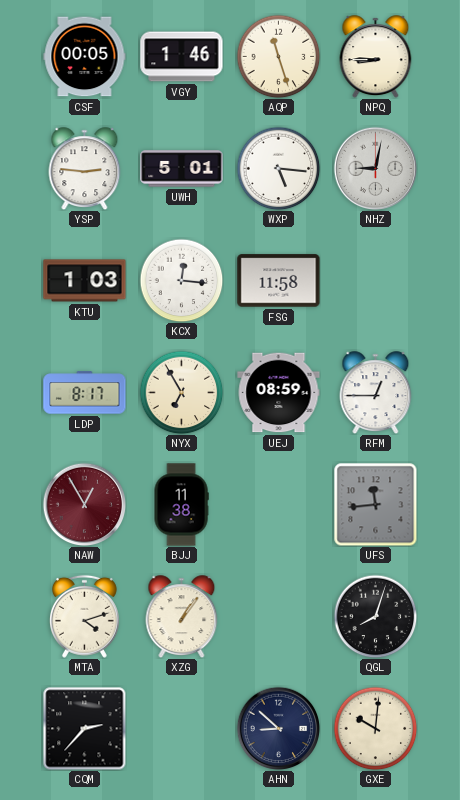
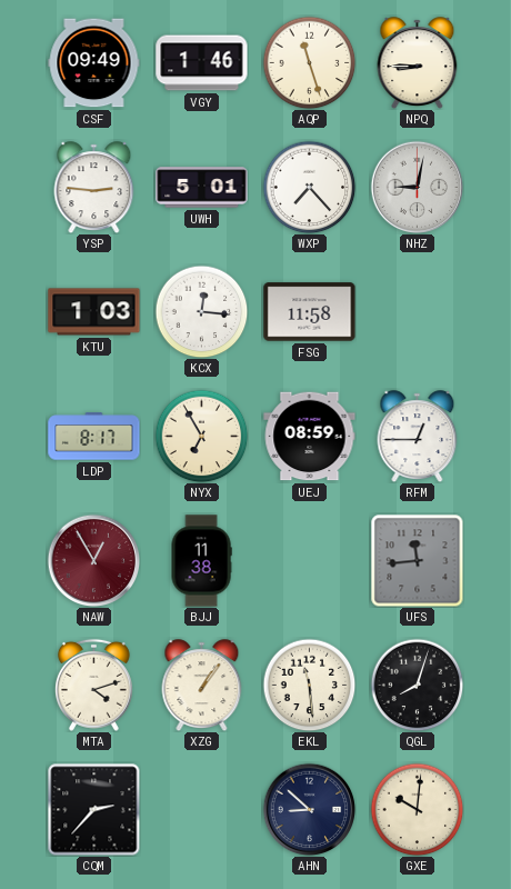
CSF: 00:05 -> 09:49
WXP: 5:16 -> 7:23
EKL: none -> 11:29
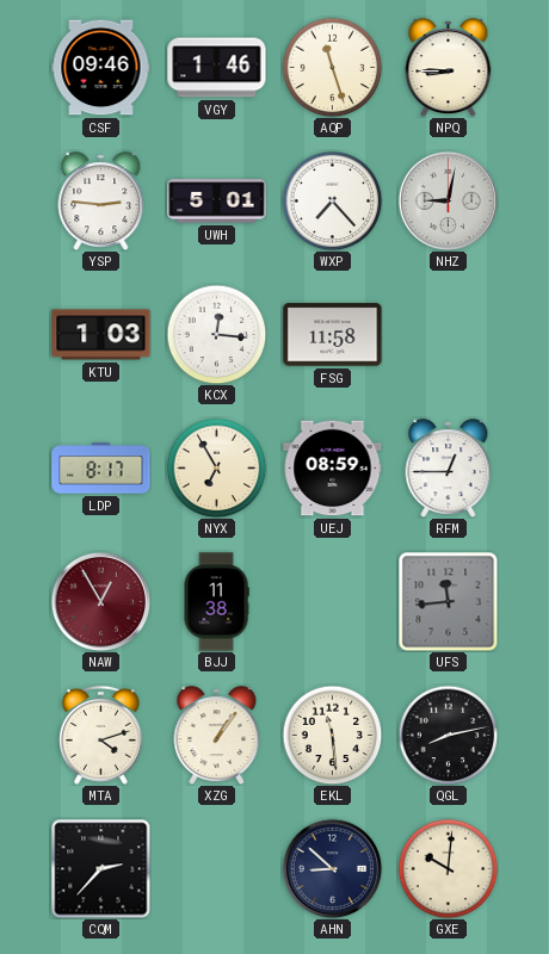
CSF: 09:49 -> 09:46
QGL: 8:03 -> 8:13
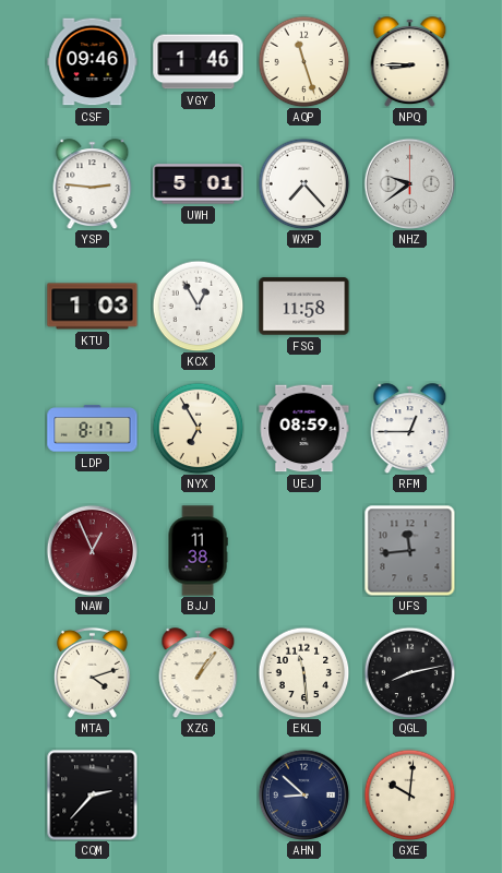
NHZ: 9:02 -> 9:39
KCX: 12:16 -> 12:55
NAW: 12:55 -> 12:56
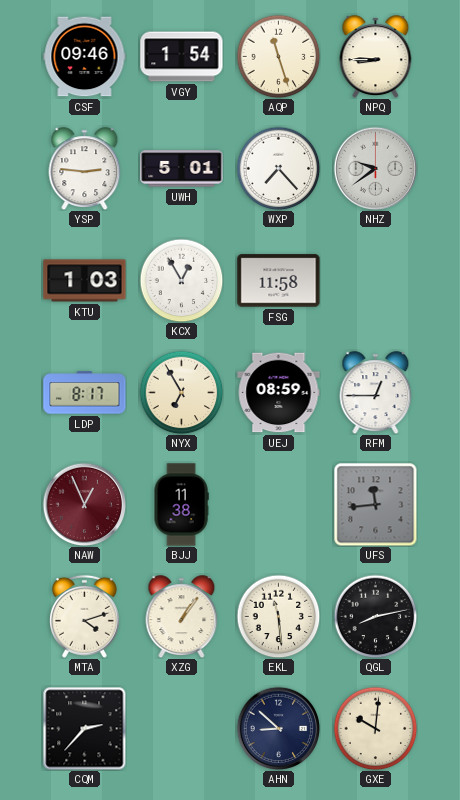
VGY: 1:46 -> 1:54
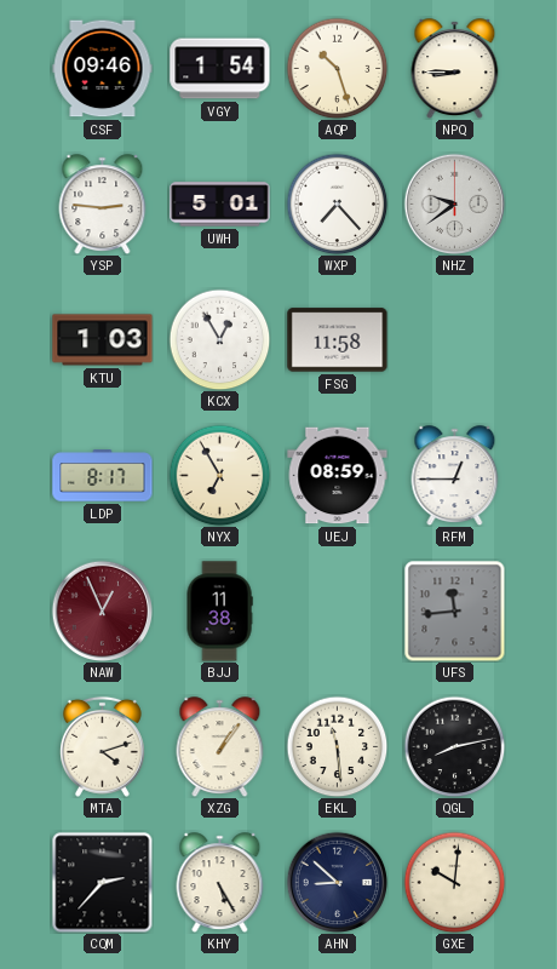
AQP: 11:27 -> 10:27
KHY: none -> 5:25
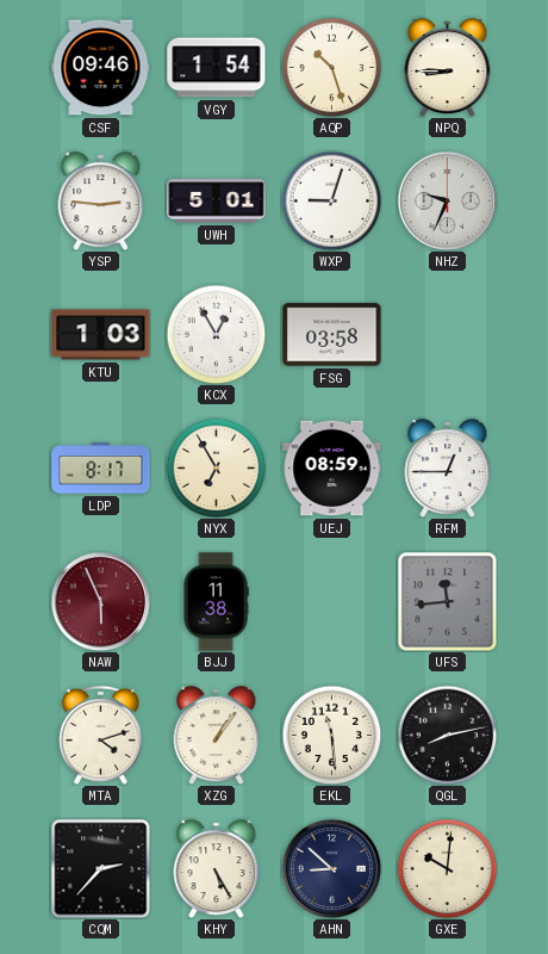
WXP: 7:23 -> 9:03
NHZ: 9:39 -> 9:34
FSG: 11:58 -> 03:58
NAW: 12:56 -> 5:56
